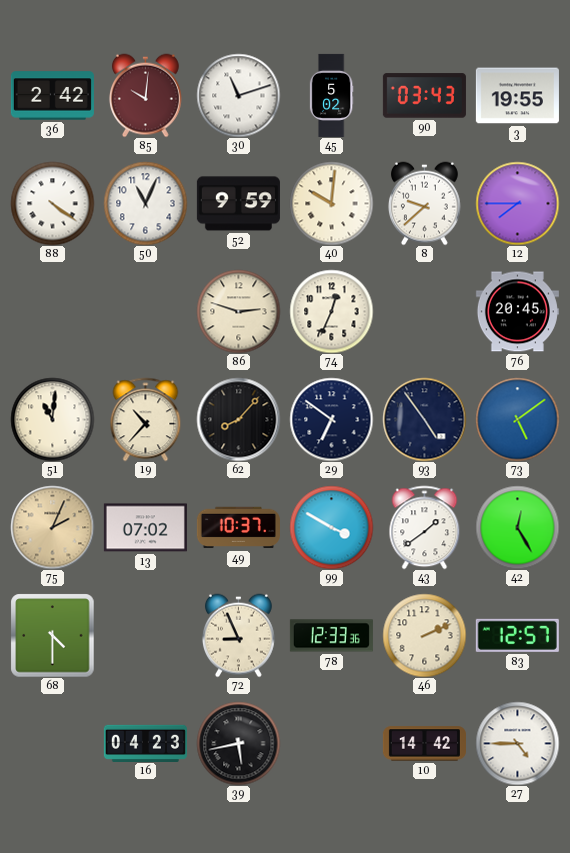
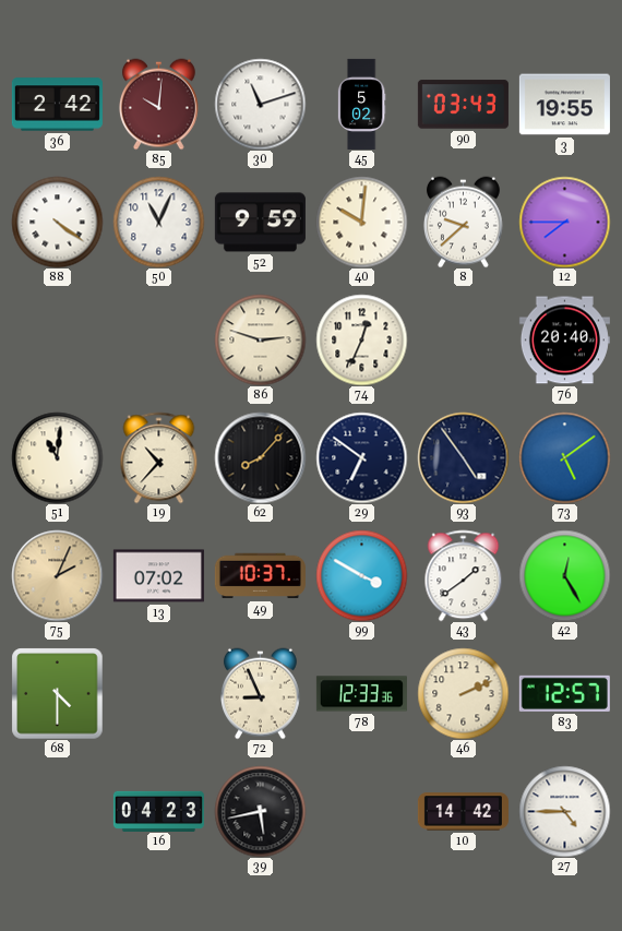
76: 20:45 -> 20:40
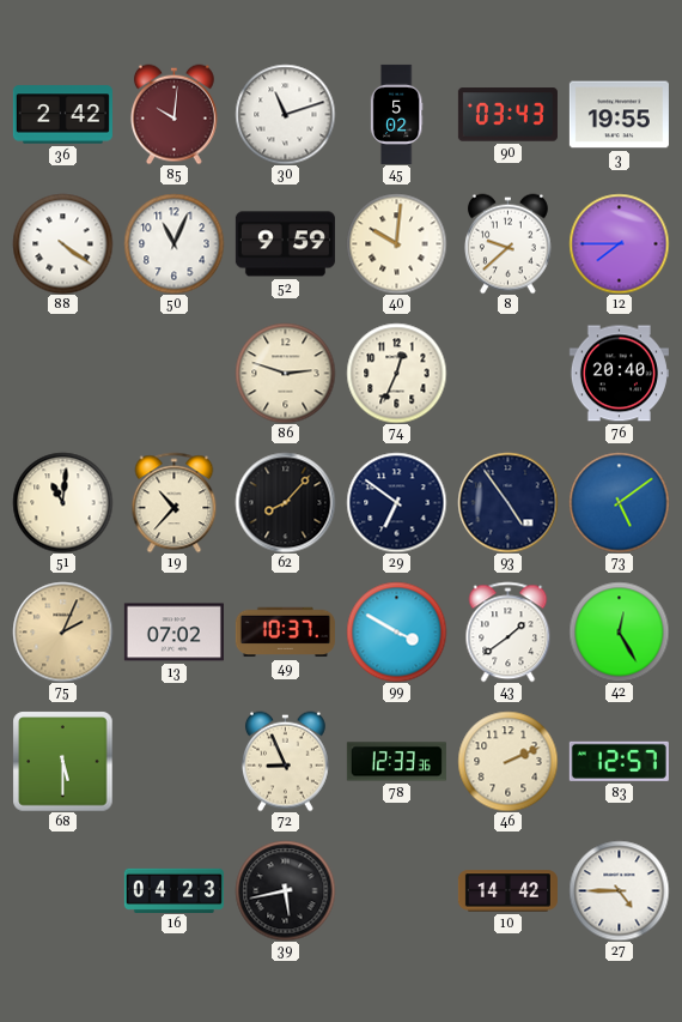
68: 4:30 -> 5:30
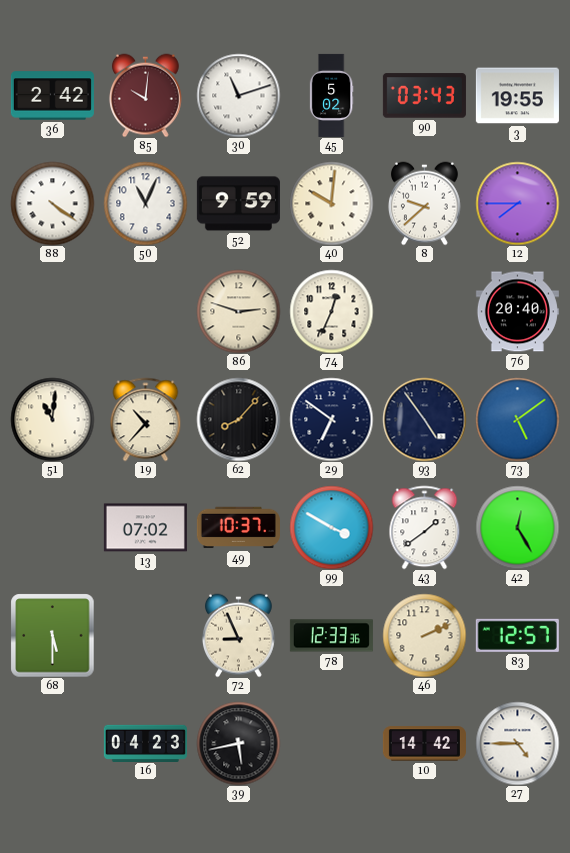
75: 2:04 -> none
